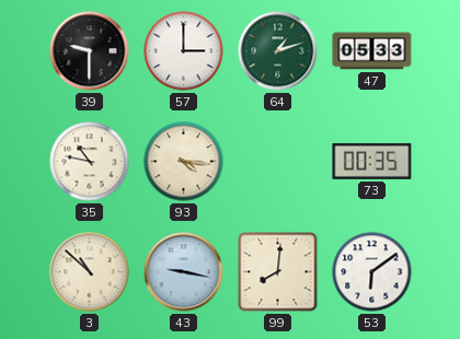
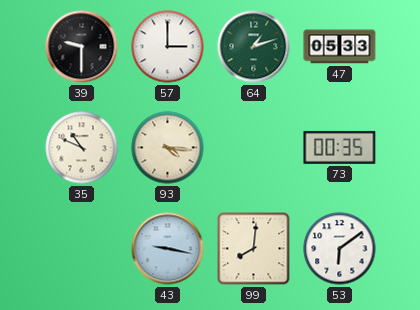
35: 10:47 -> 10:49
3: 10:52 -> none
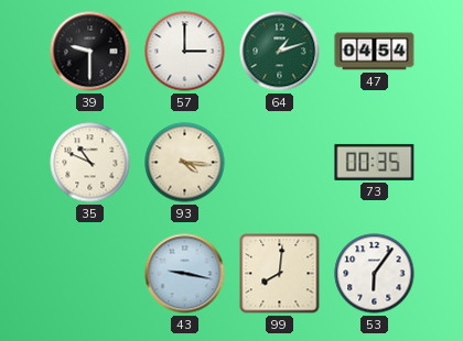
47: 05:33 -> 04:54
53: 6:09 -> 6:06
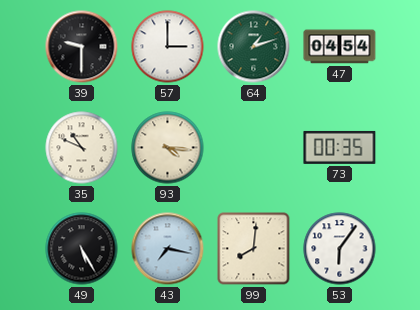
49: none -> 5:25
43: 9:17 -> 7:17
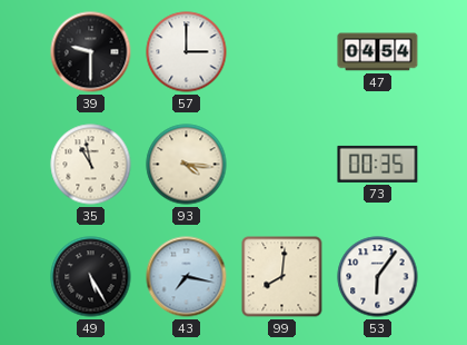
64: 1:12 -> none
35: 10:49 -> 10:58
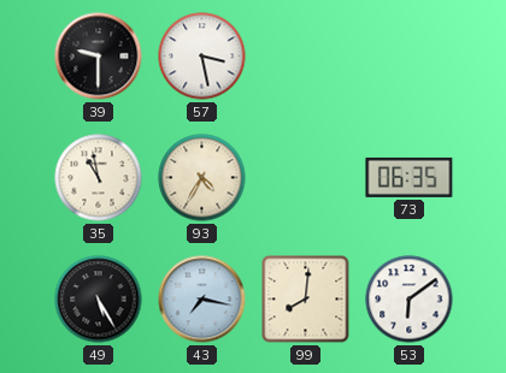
57: 3:00 -> 3:28
47: 04:54 -> none
93: 4:16 -> 4:35
73: 00:35 -> 06:35
53: 6:06 -> 6:09
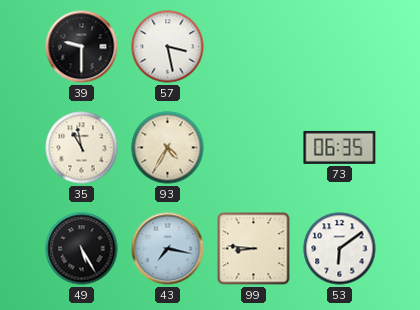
99: 8:01 -> 8:46
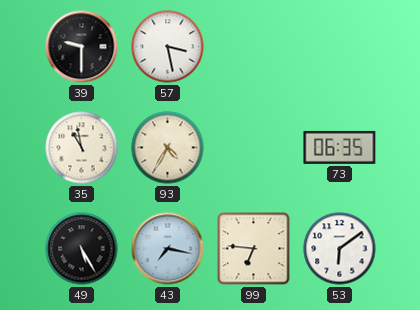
99: 8:46 -> 6:46
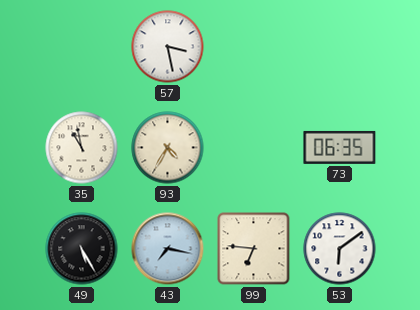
39: 9:30 -> none
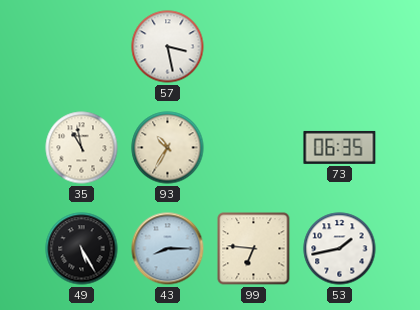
93: 4:35 -> 10:35
43: 7:17 -> 8:15
53: 6:09 -> 1:43
